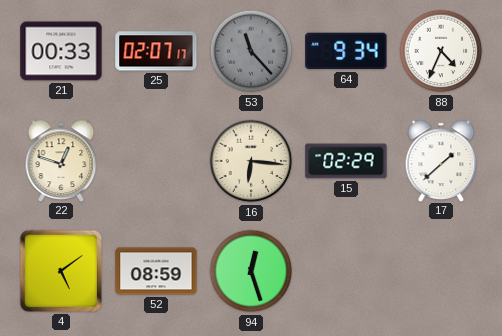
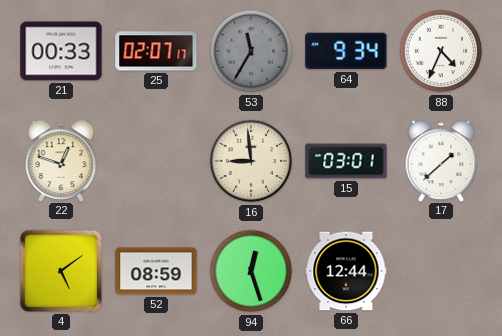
53: 11:23 -> 11:35
16: 6:16 -> 8:59
15: 02:29 -> 03:01
66: none -> 12:44
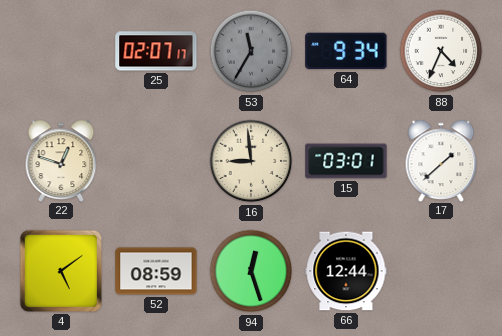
21: 00:33 -> none
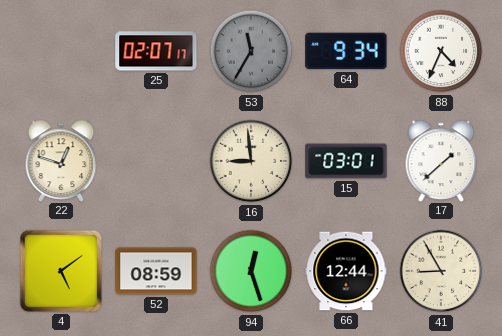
41: none -> 8:55
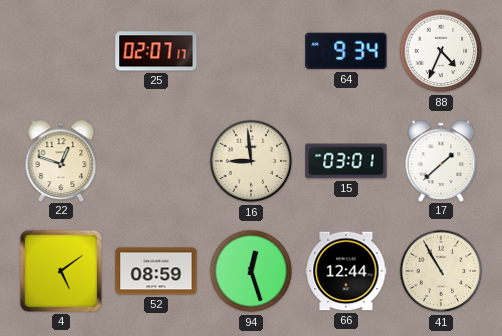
53: 11:35 -> none
41: 8:55 -> 10:55
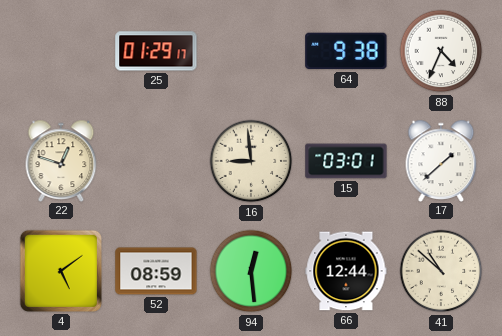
25: 02:07 -> 01:29
64: 9:34 -> 9:38
94: 12:27 -> 12:29
41: 10:55 -> 10:52
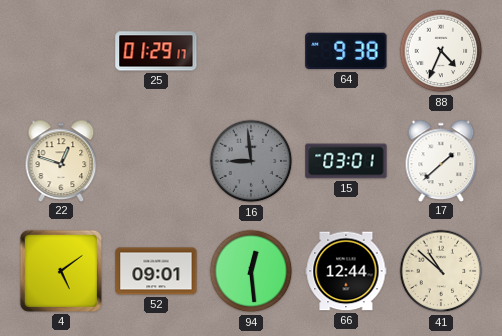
16 dial: cream -> grey
52: 08:59 -> 09:01
